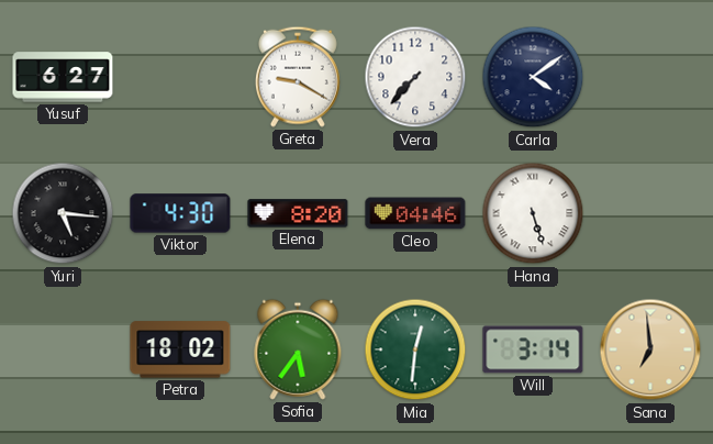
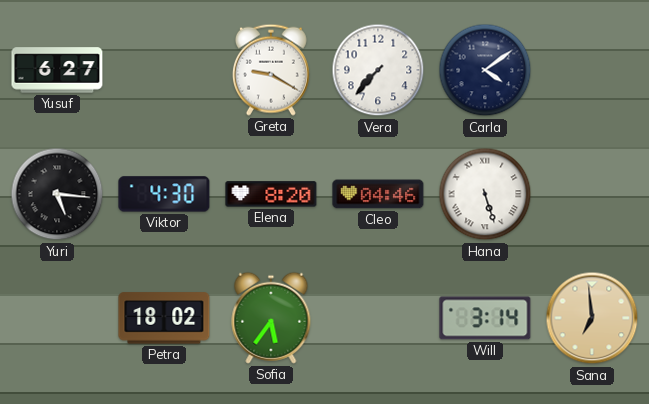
Mia: 12:31 -> none
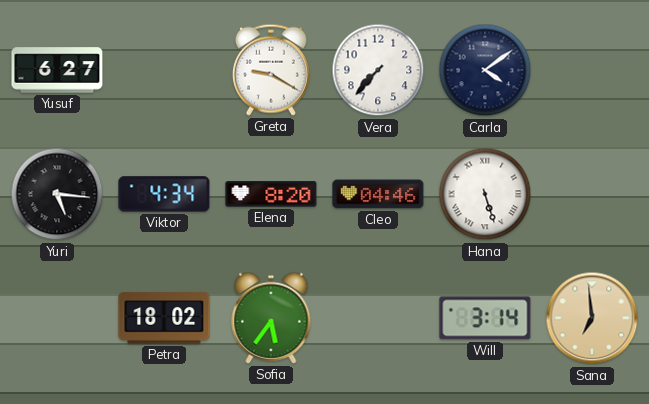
Viktor: 4:30 -> 4:34
